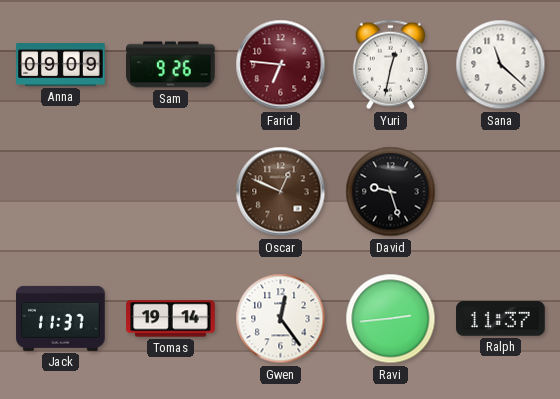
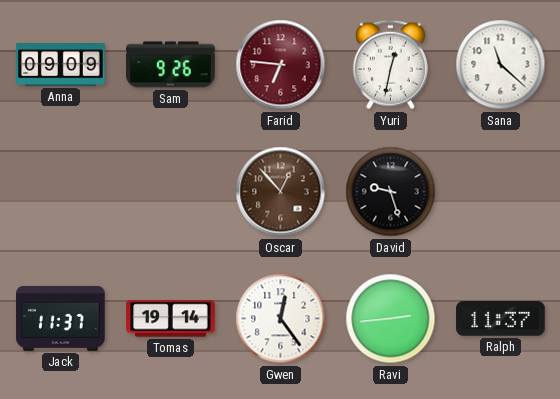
Oscar: 12:49 -> 12:53
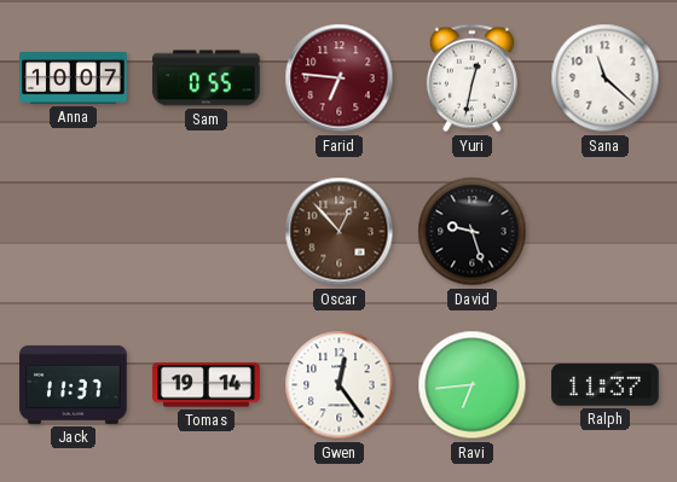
Anna: 09:09 -> 10:07
Sam: 9:26 -> 0:55
Ravi: 2:44 -> 6:44
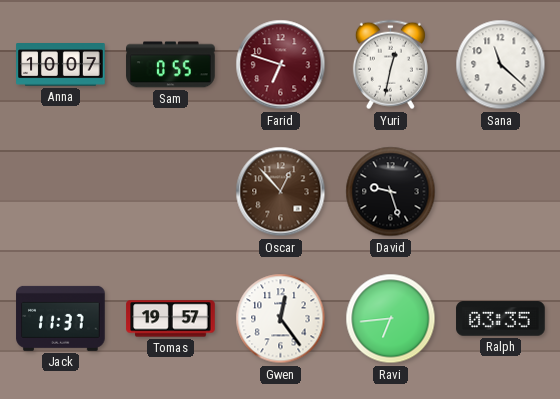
Farid: 6:46 -> 6:48
Tomas: 19:14 -> 19:57
Ralph: 11:37 -> 03:35
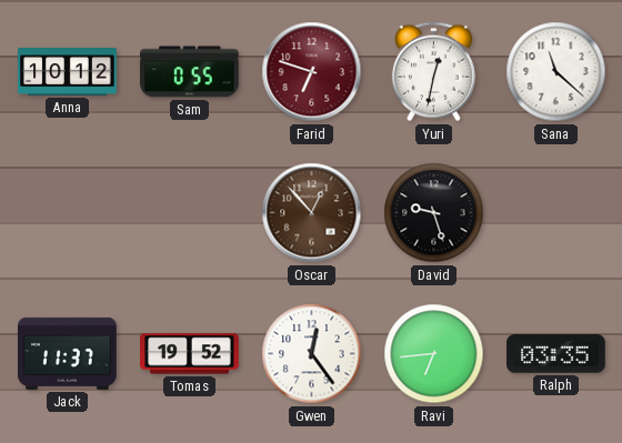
Anna: 10:07 -> 10:12
Tomas: 19:57 -> 19:52
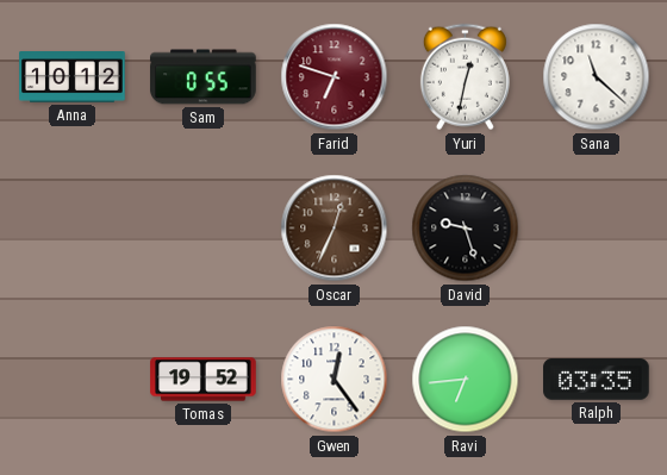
Oscar: 12:53 -> 12:34
Jack: 11:37 -> none
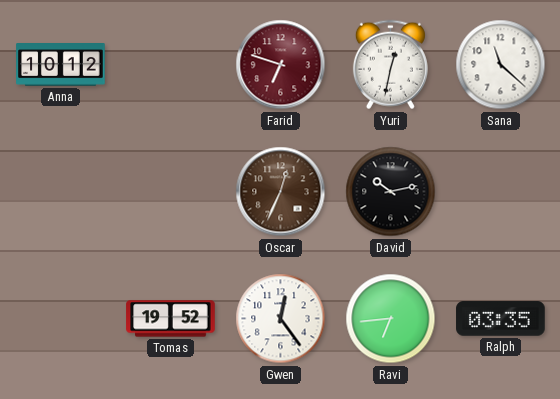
Sam: 0:55 -> none
David: 9:27 -> 10:13
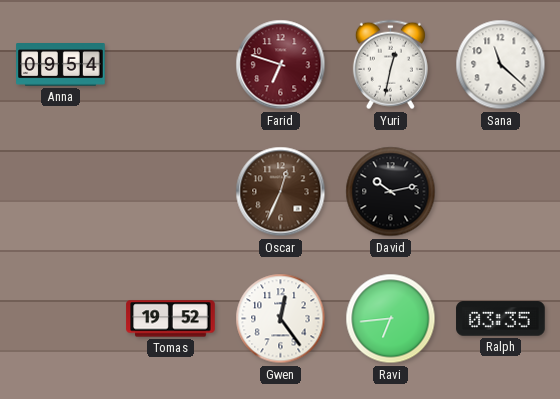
Anna: 10:12 -> 09:54
